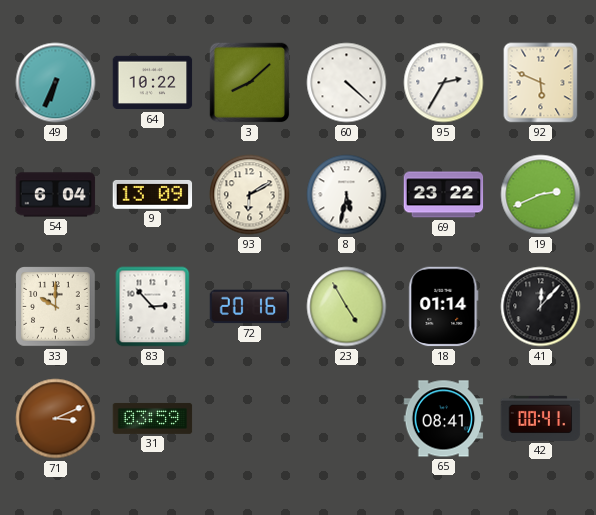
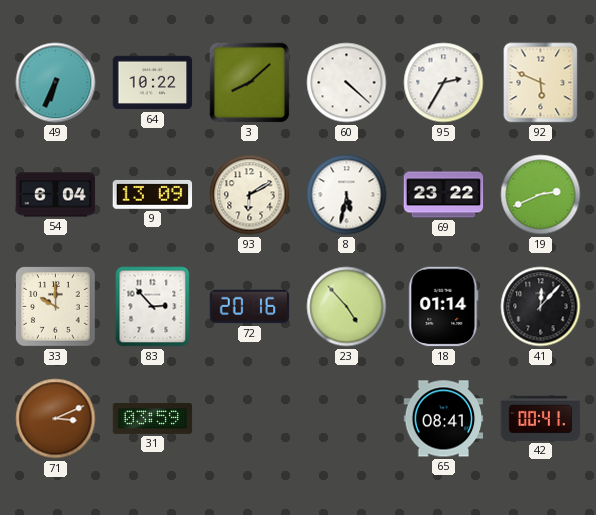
23: 4:55 -> 4:53
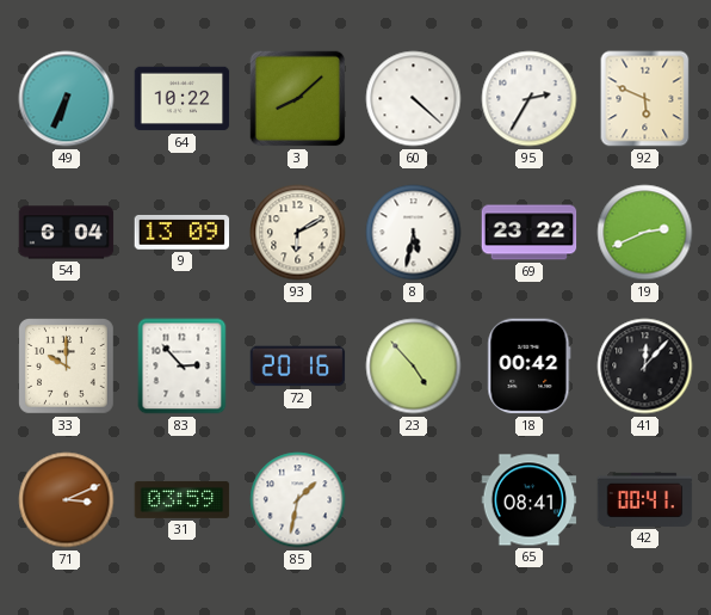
18: 01:14 -> 00:42
85: none -> 1:32
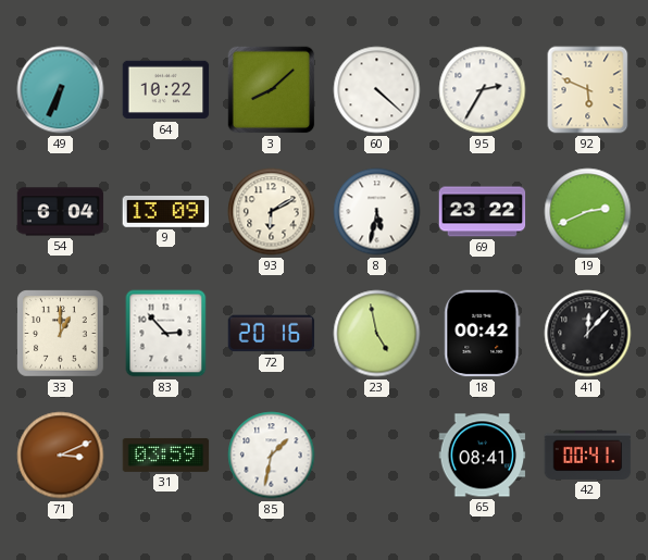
33: 10:00 -> 1:00
23: 4:53 -> 4:58
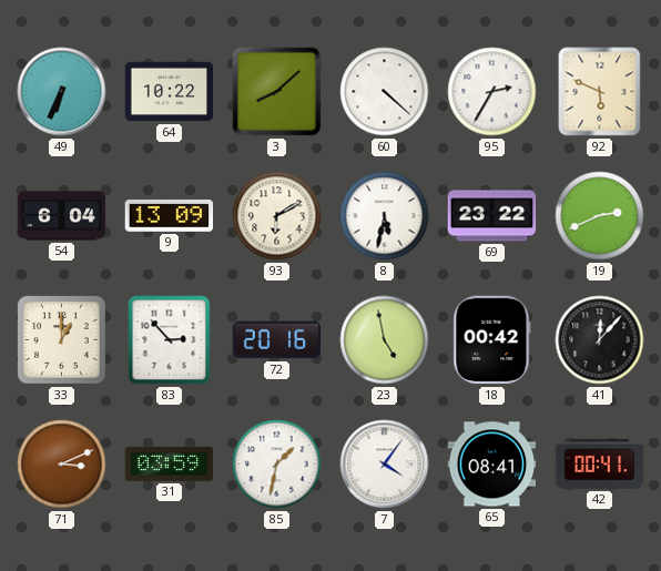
7: none -> 4:06
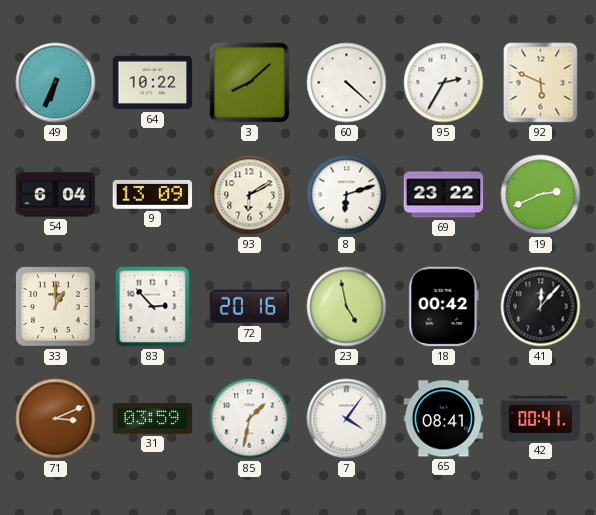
8: 5:32 -> 6:12
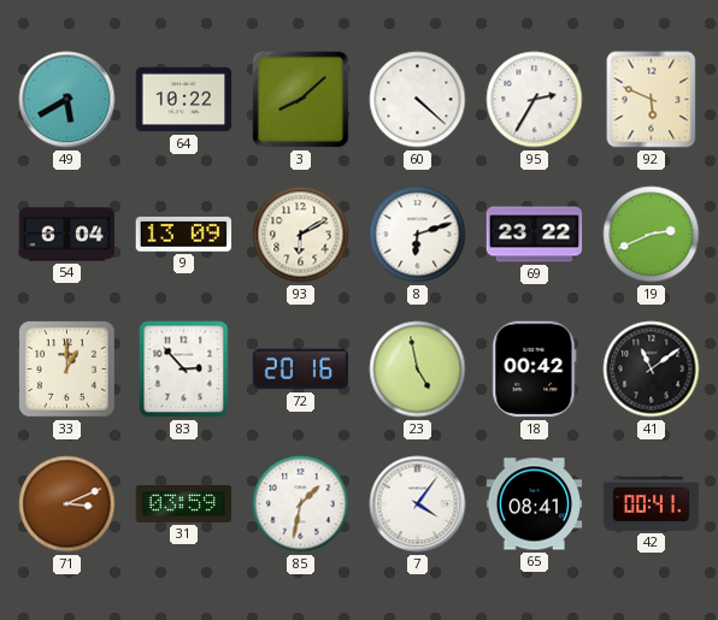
49: 6:34 -> 5:40
41: 12:07 -> 11:09
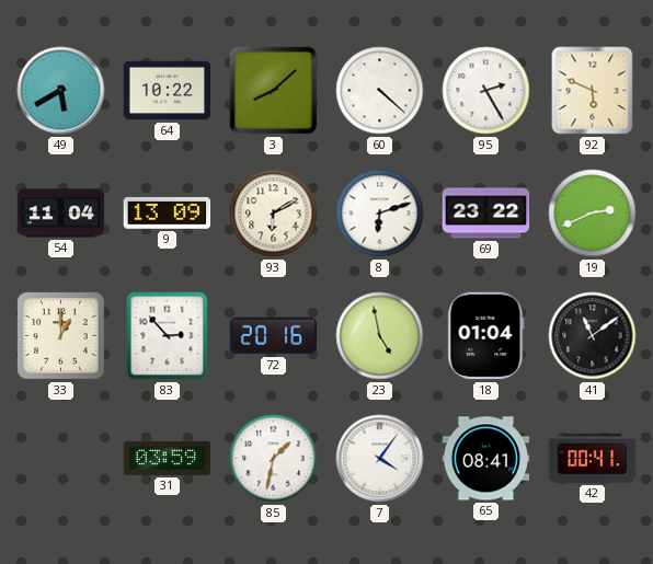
95: 2:35 -> 2:25
54: 6:04 -> 11:04
18: 00:42 -> 01:04
71: 3:11 -> none
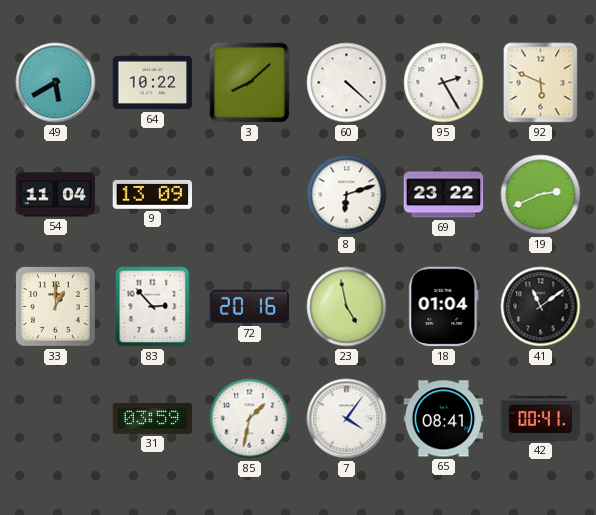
93: 6:10 -> none
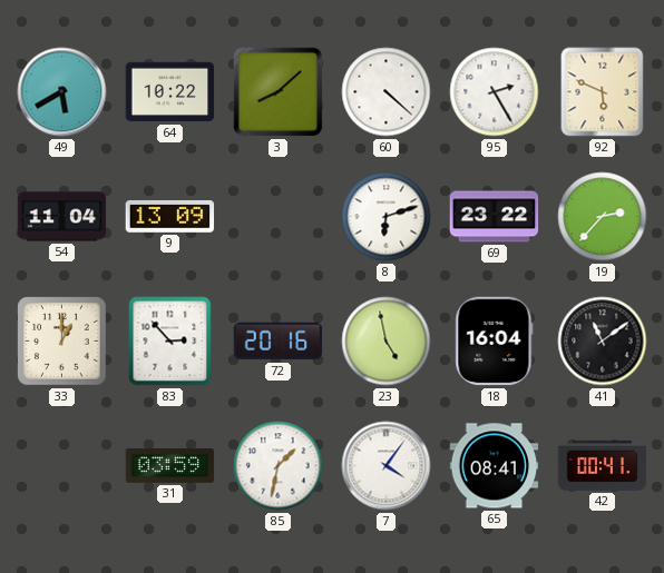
19: 2:41 -> 2:37
18: 01:04 -> 16:04
